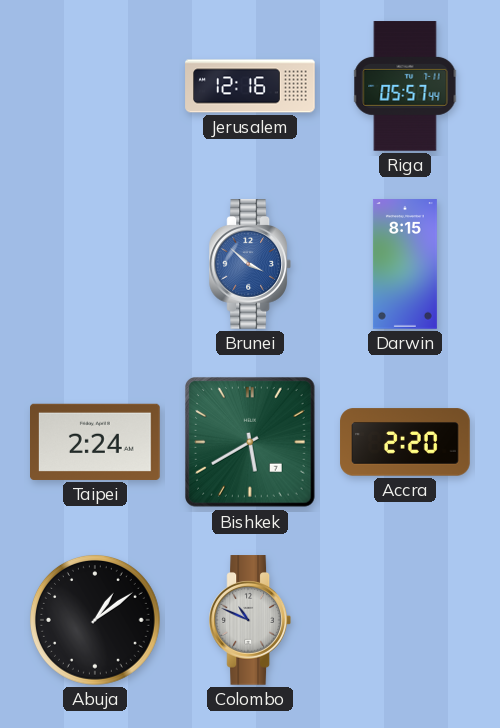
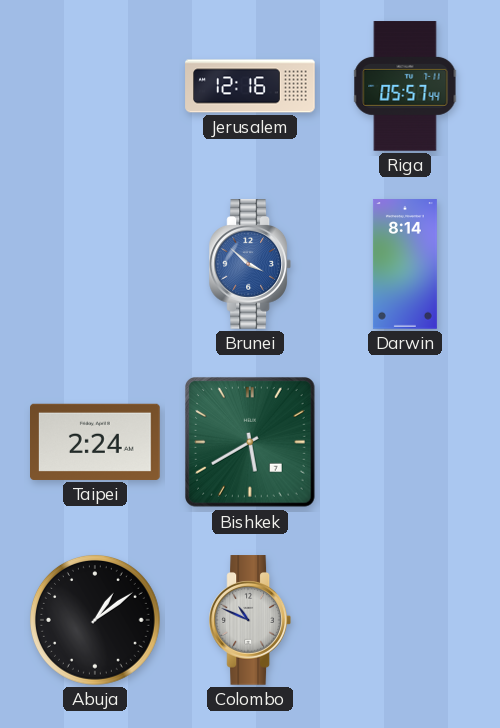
Darwin: 8:15 -> 8:14
Accra: 2:20 -> none
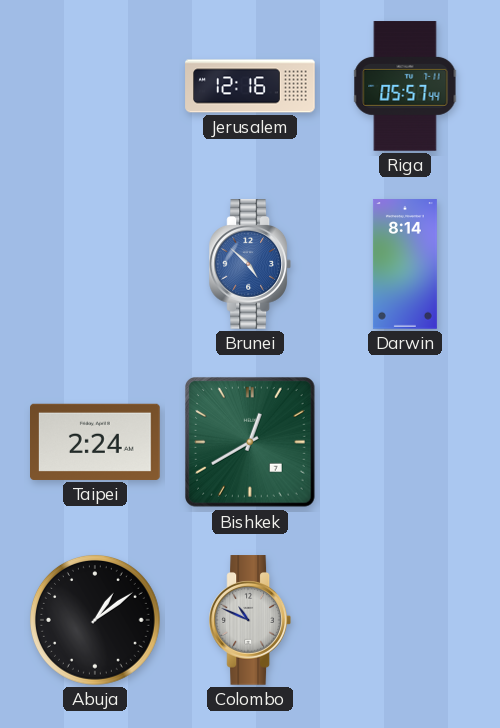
Brunei: 3:52 -> 4:52
Bishkek: 5:40 -> 12:40
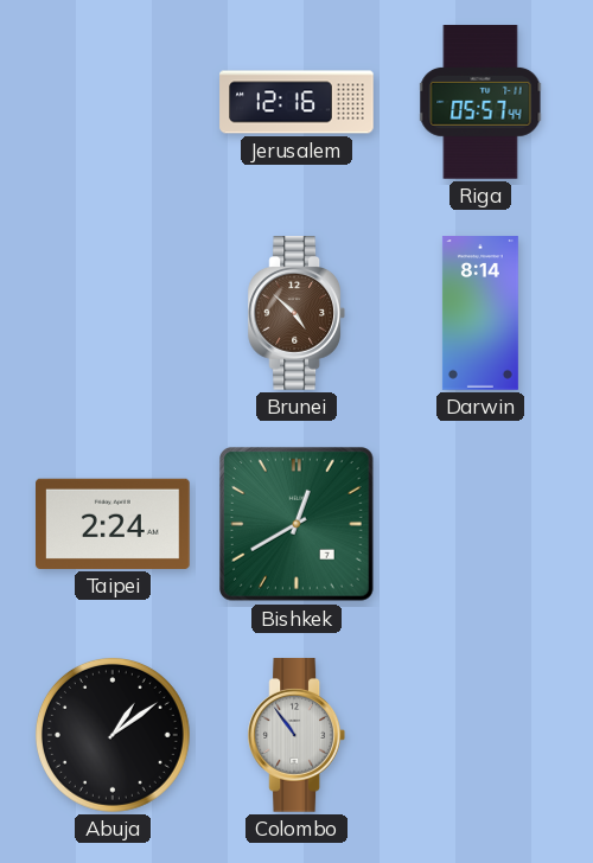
Brunei dial: blue -> brown
Colombo: 10:49 -> 10:54
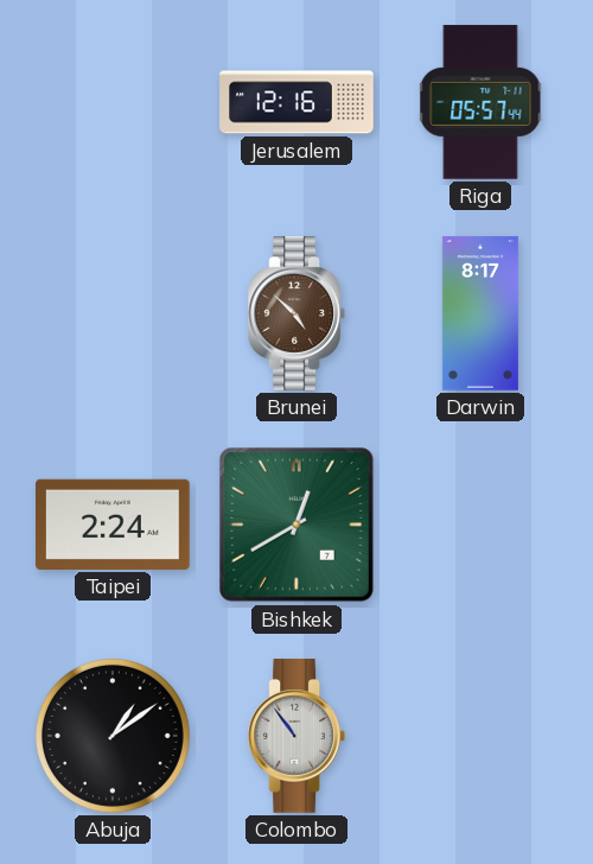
Darwin: 8:14 -> 8:17
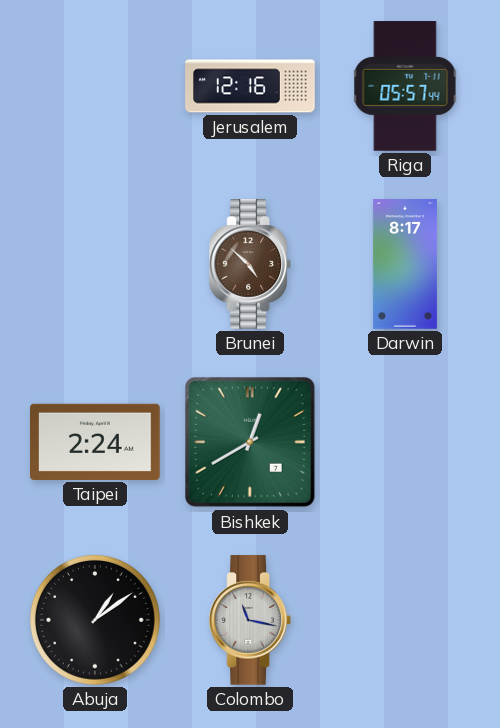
Colombo: 10:54 -> 11:17
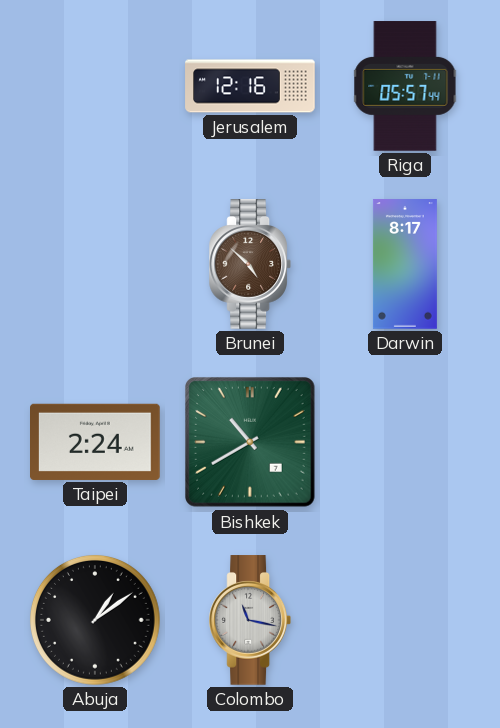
Bishkek: 12:40 -> 10:40
